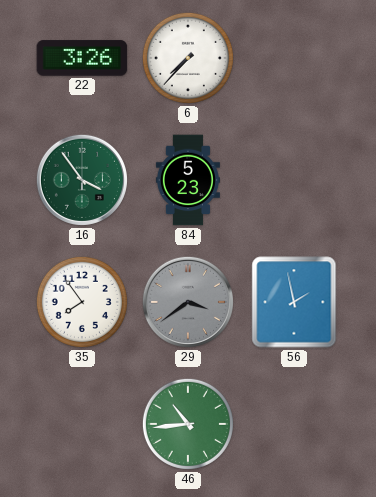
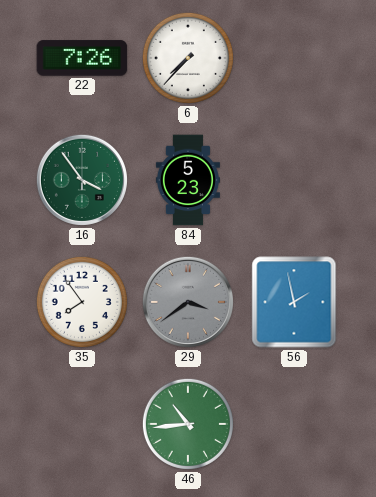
22: 3:26 -> 7:26
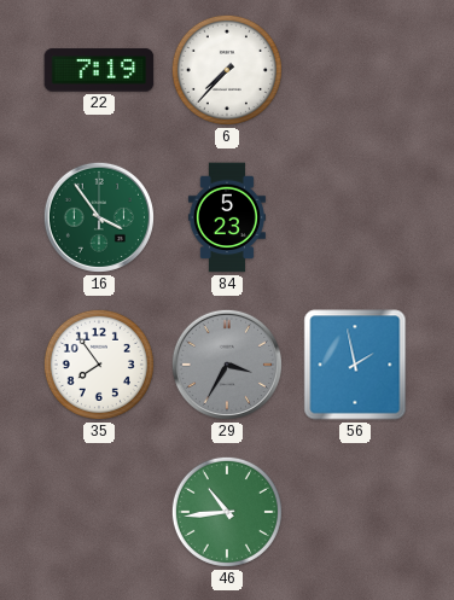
22: 7:26 -> 7:19
29: 3:39 -> 3:35
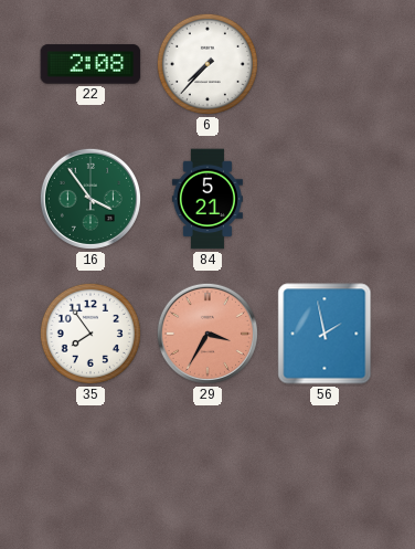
22: 7:19 -> 2:08
84: 5:23 -> 5:21
29 dial: grey -> salmon
46: 10:44 -> none
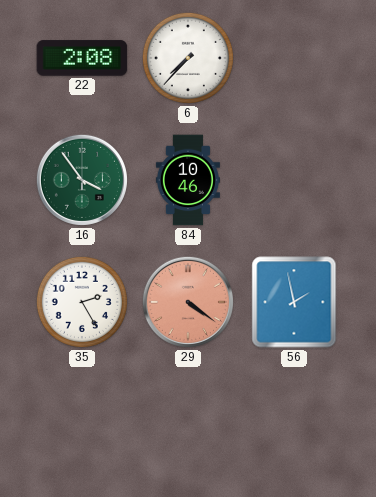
84: 5:21 -> 10:46
35: 7:54 -> 2:25
29: 3:35 -> 4:21
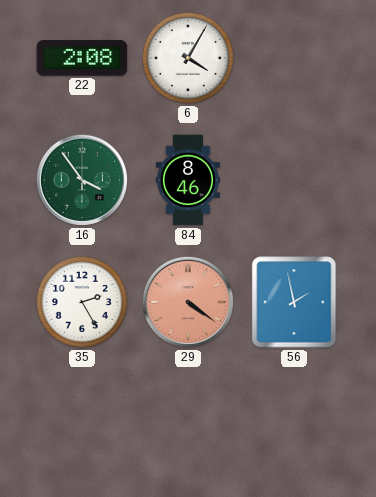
6: 7:37 -> 4:05
84: 10:46 -> 8:46
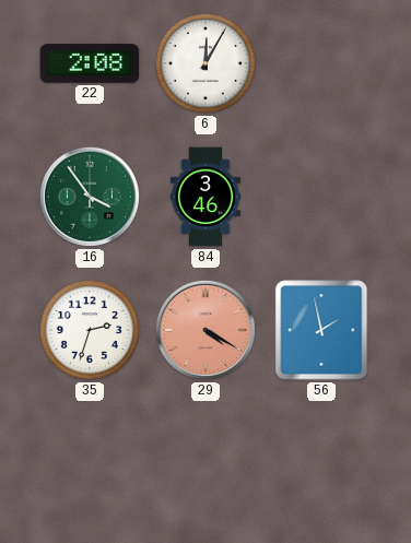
6: 4:05 -> 12:05
84: 8:46 -> 3:46
35: 2:25 -> 2:33
29: 4:21 -> 4:20
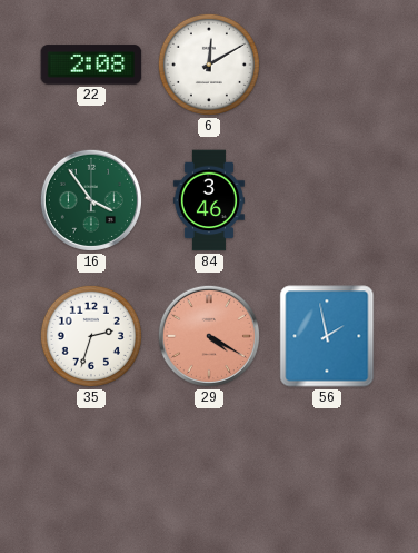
6: 12:05 -> 12:10
